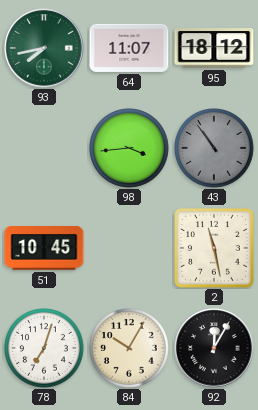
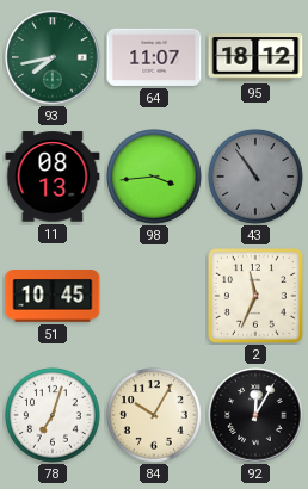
11: none -> 08:13
2: 11:28 -> 11:34
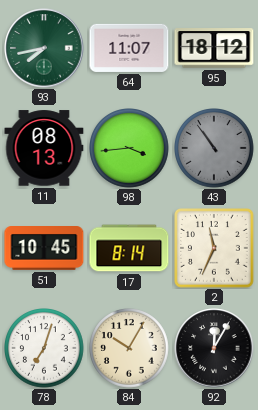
17: none -> 8:14
